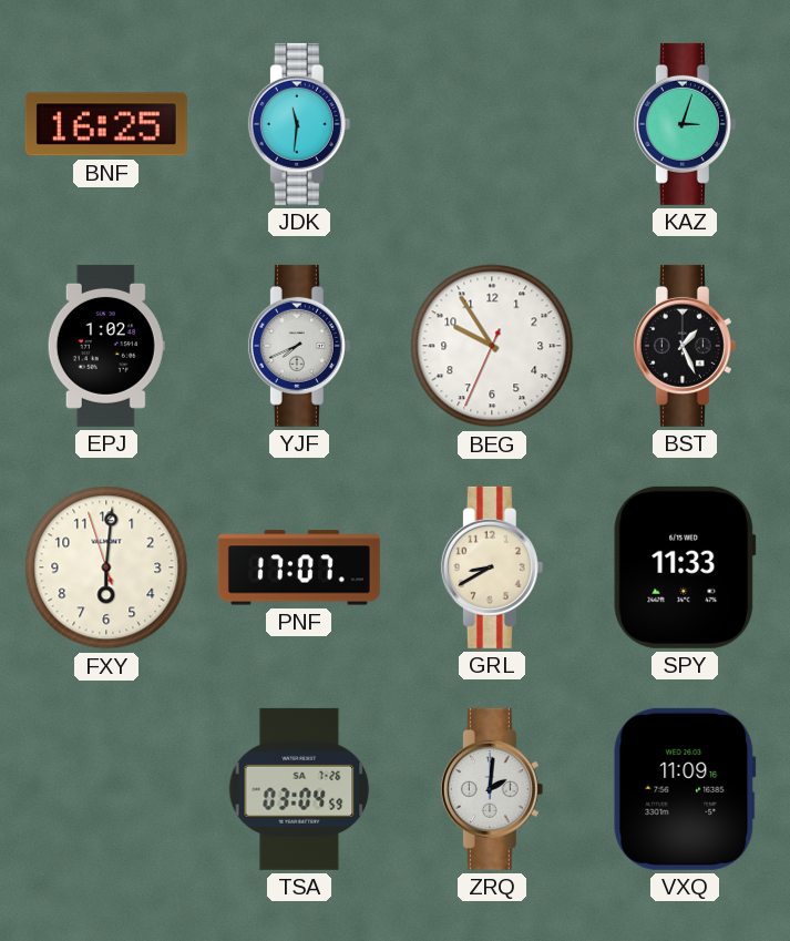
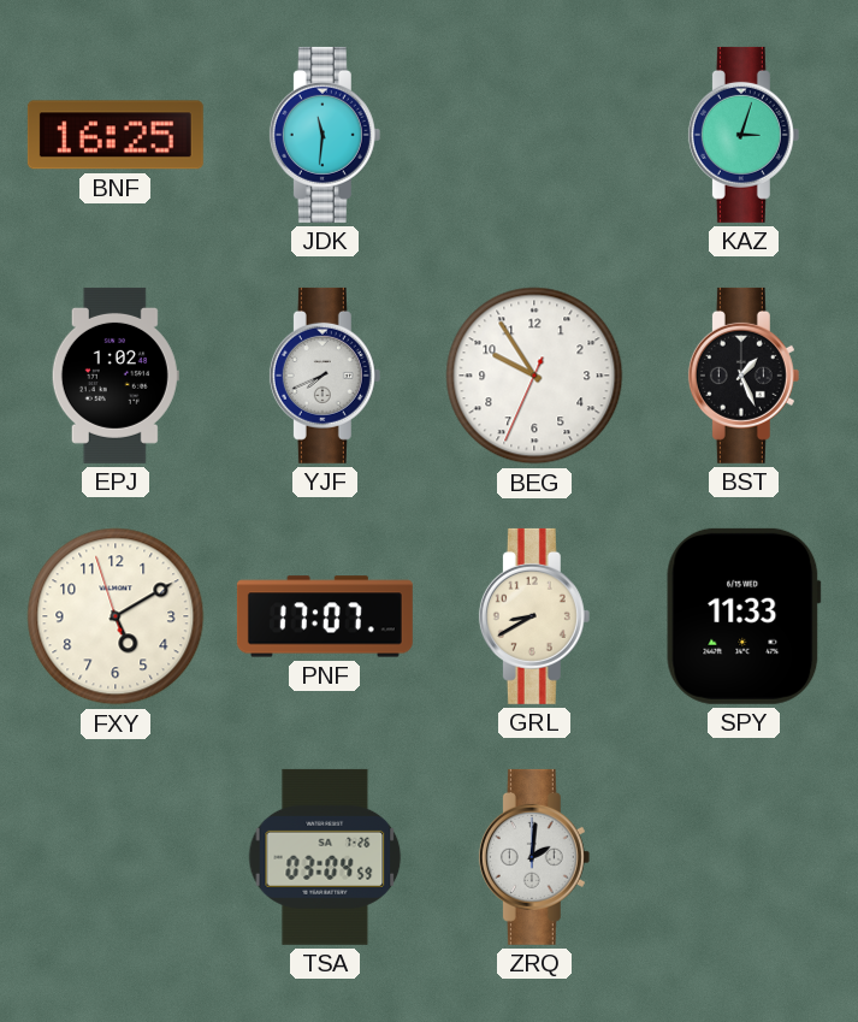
FXY: 6:00 -> 5:09
VXQ: 11:09 -> none
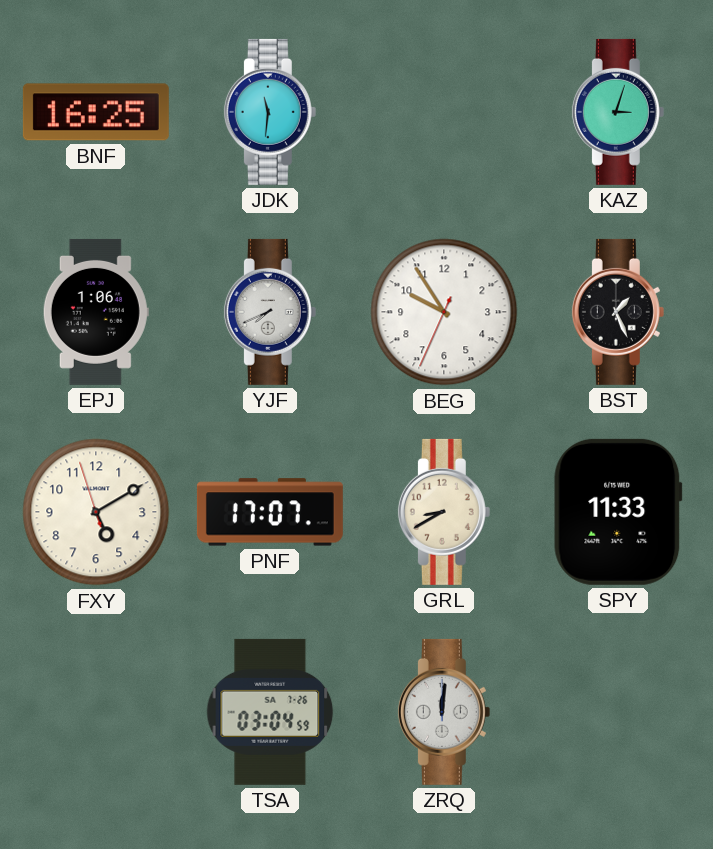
EPJ: 1:02 -> 1:06
ZRQ: 2:01 -> 12:01
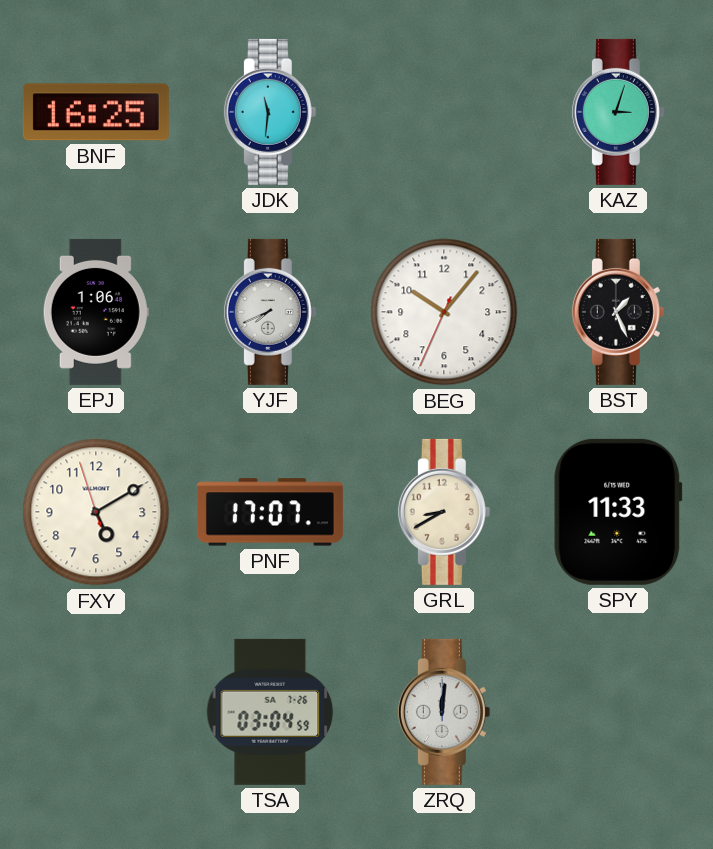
BEG: 9:54 -> 10:06
